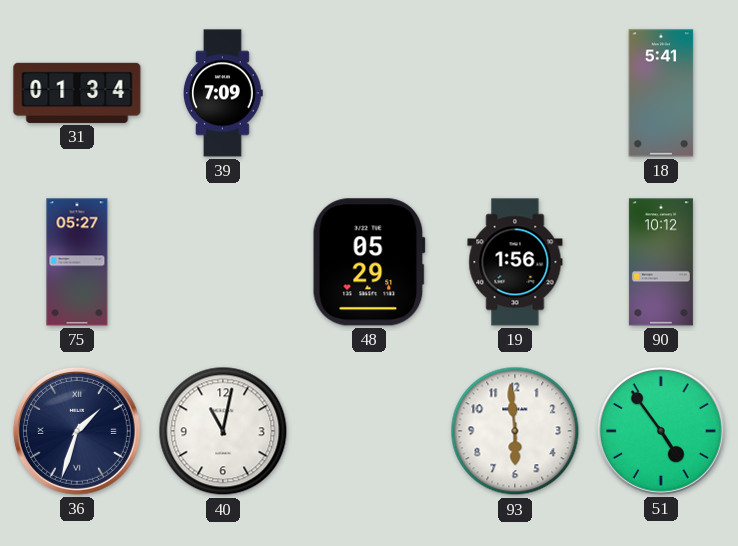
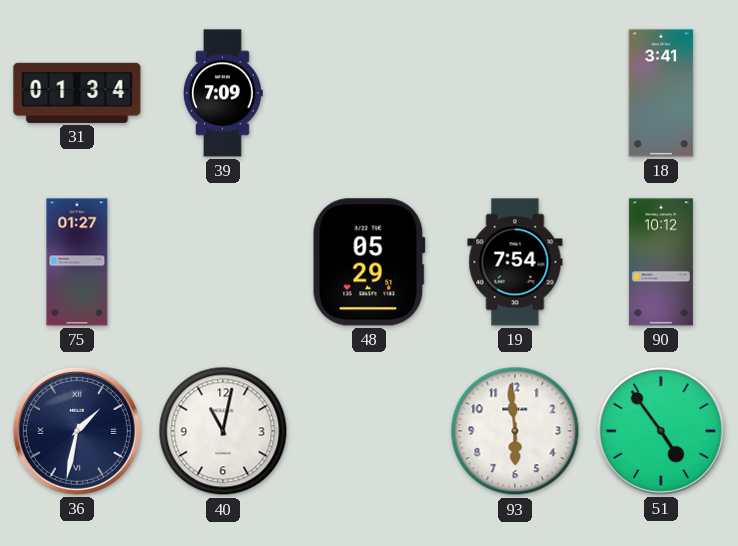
18: 5:41 -> 3:41
75: 05:27 -> 01:27
19: 1:56 -> 7:54
36: 1:33 -> 1:32
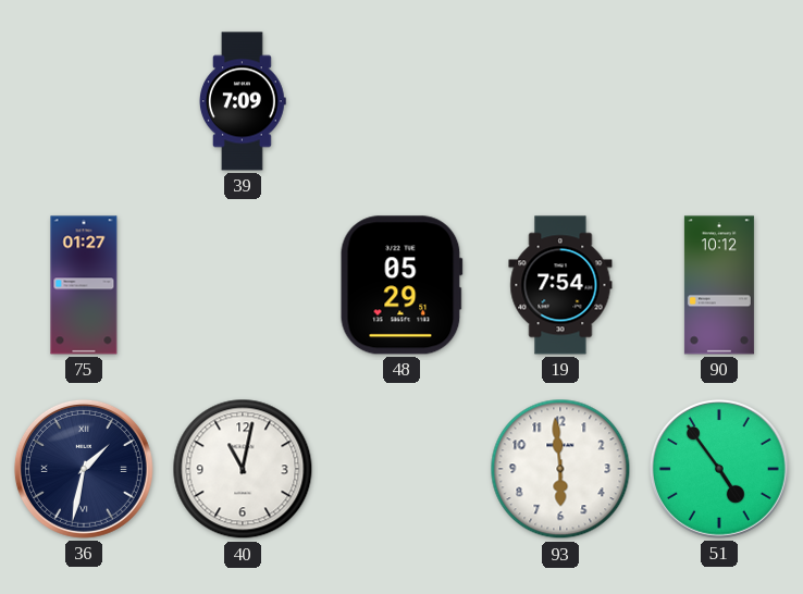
31: 01:34 -> none
18: 3:41 -> none
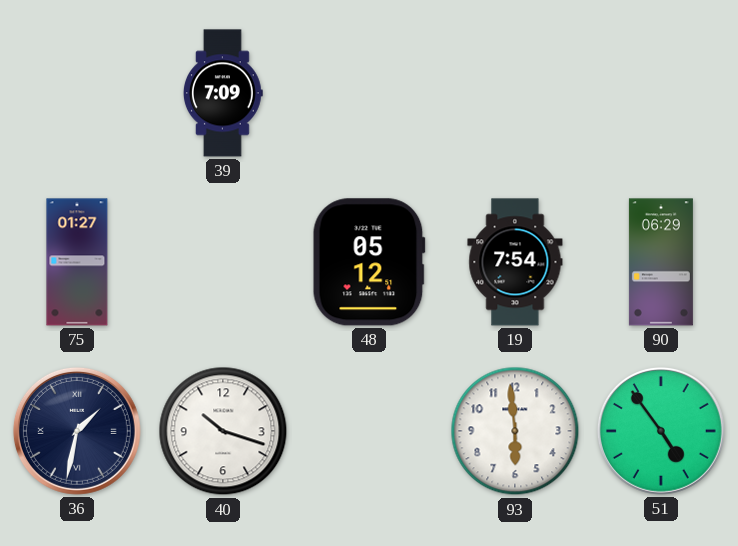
48: 05:29 -> 05:12
90: 10:12 -> 06:29
40: 11:02 -> 10:18
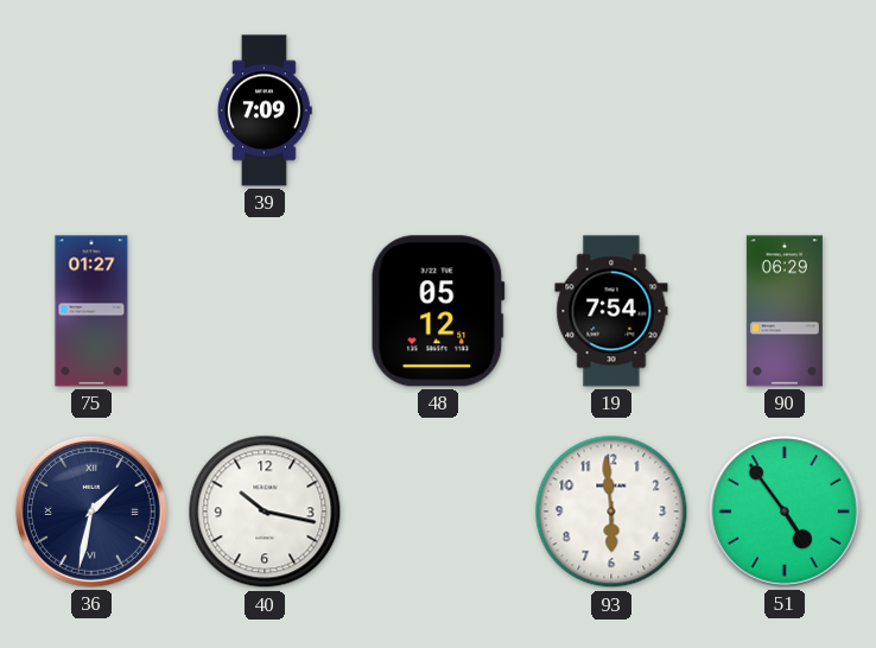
40: 10:18 -> 10:17
